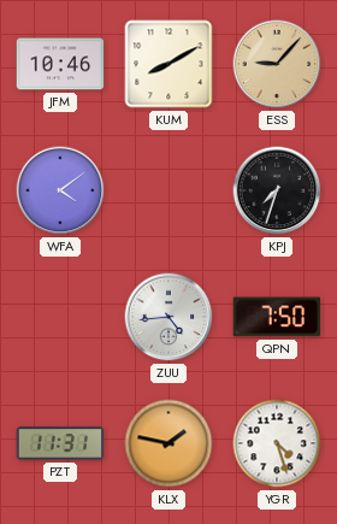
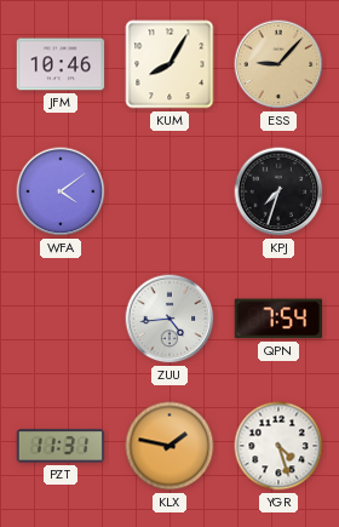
KUM: 8:10 -> 8:05
QPN: 7:50 -> 7:54
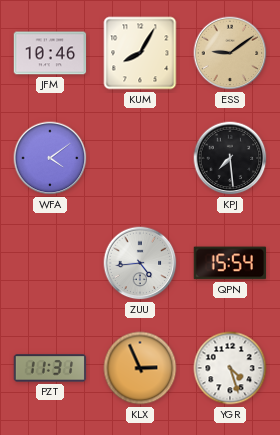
ESS: 9:07 -> 9:09
KPJ: 7:33 -> 7:29
QPN: 7:54 -> 15:54
KLX: 1:47 -> 2:56
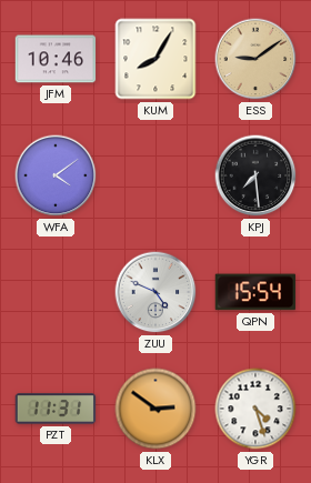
ZUU: 4:44 -> 4:49
KLX: 2:56 -> 2:51
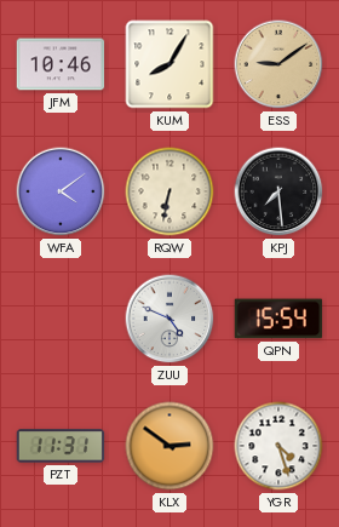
RQW: none -> 6:32
